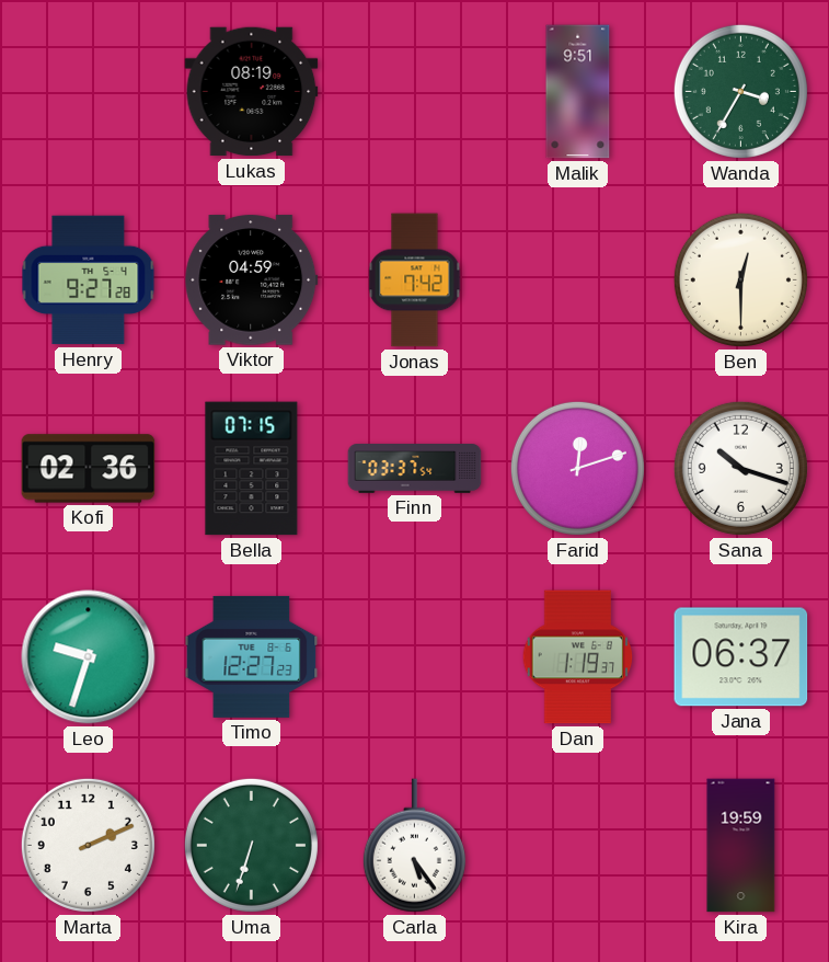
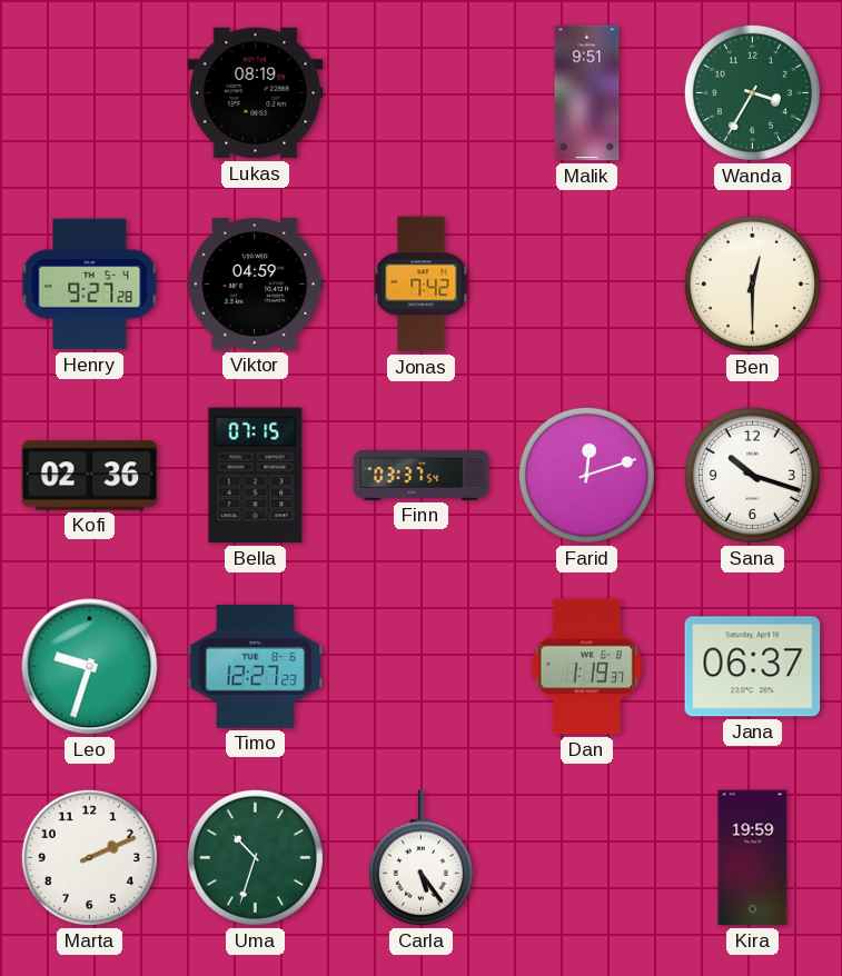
Uma: 6:33 -> 10:33
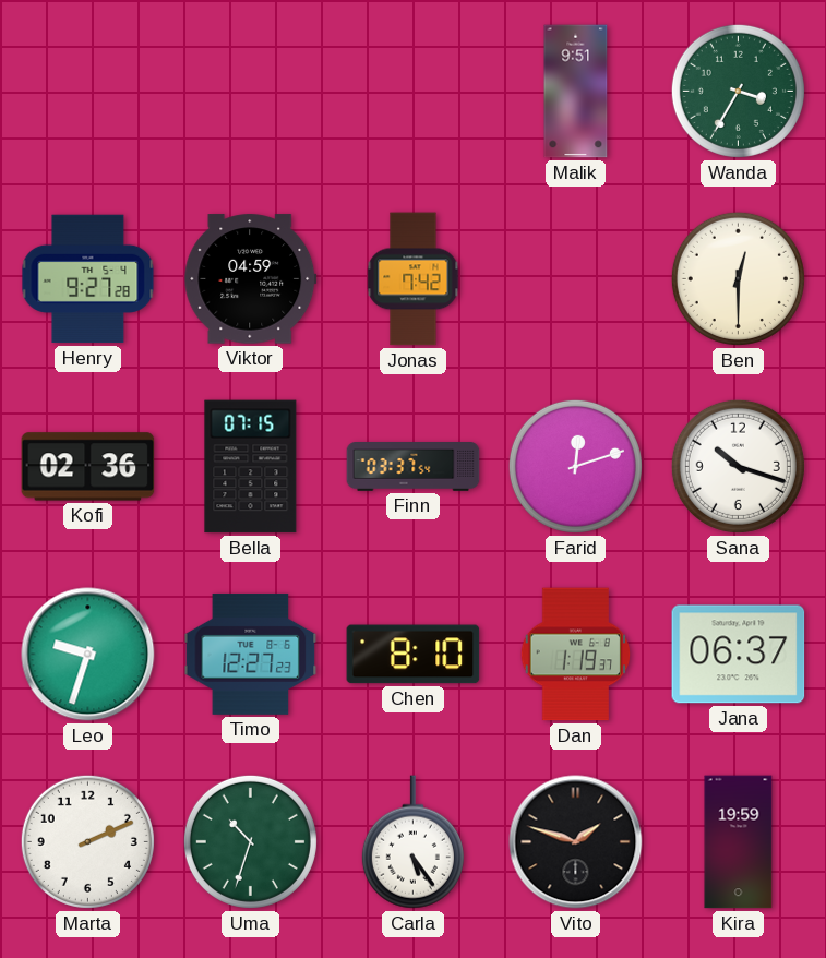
Lukas: 08:19 -> none
Chen: none -> 8:10
Vito: none -> 1:48
